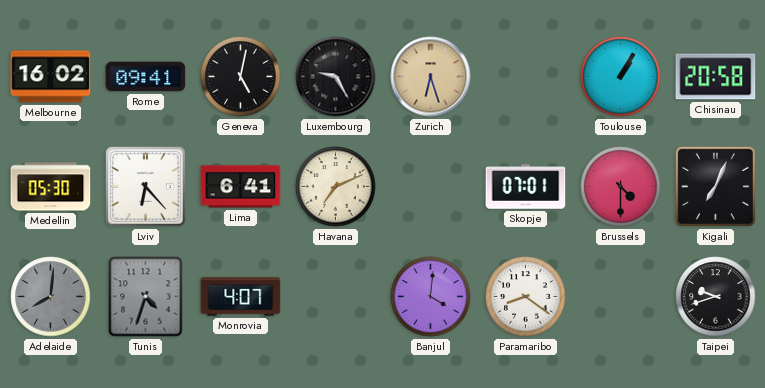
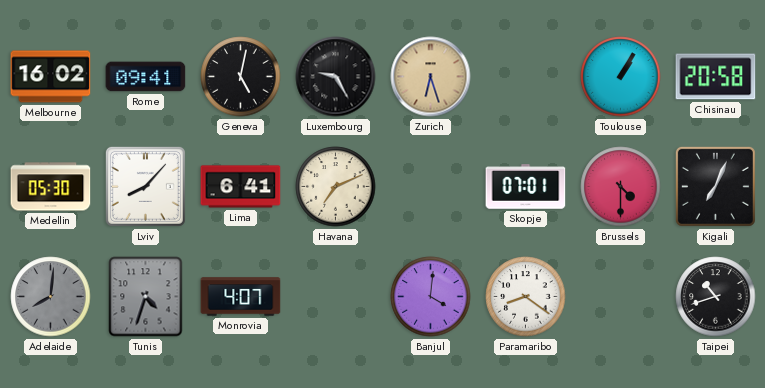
Lviv: 6:23 -> 8:07
Taipei: 9:42 -> 10:42
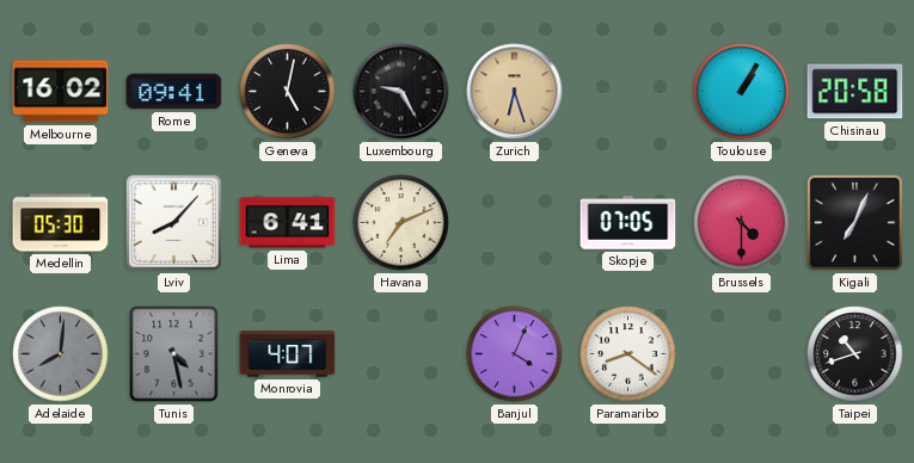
Skopje: 07:01 -> 07:05
Tunis: 4:33 -> 4:28
Banjul: 4:01 -> 4:04
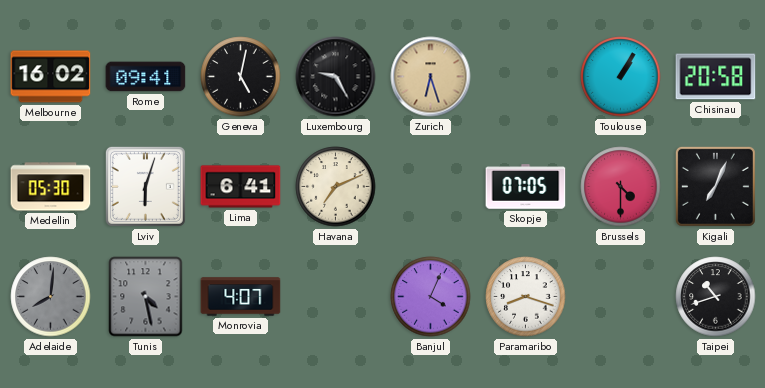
Lviv: 8:07 -> 6:03
Paramaribo: 8:21 -> 8:18
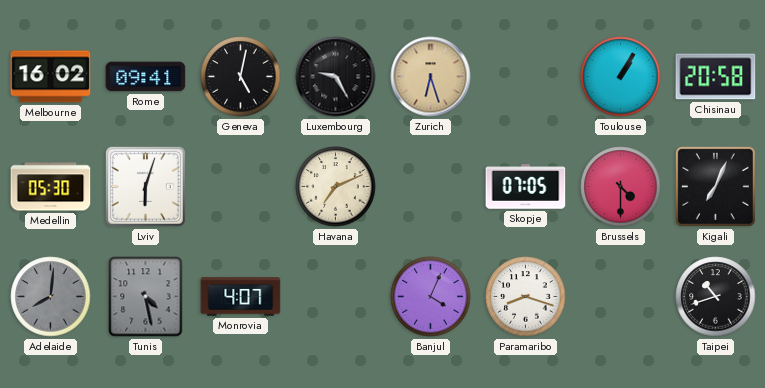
Lima: 6:41 -> none
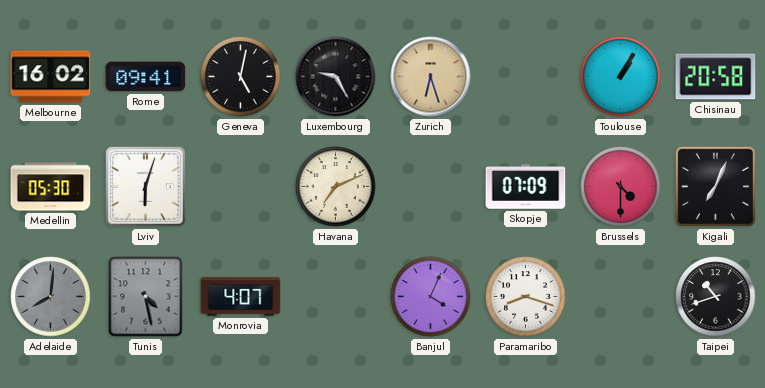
Skopje: 07:05 -> 07:09
